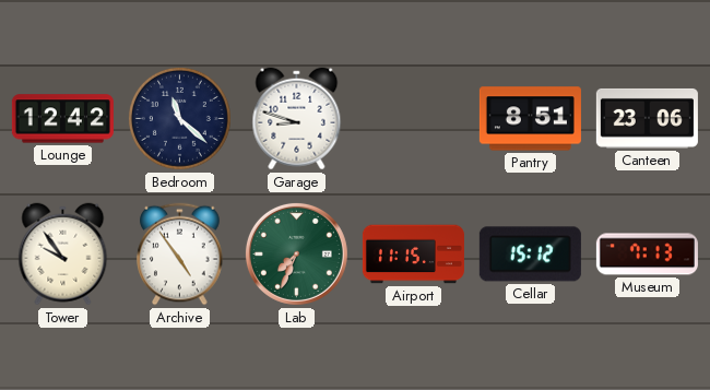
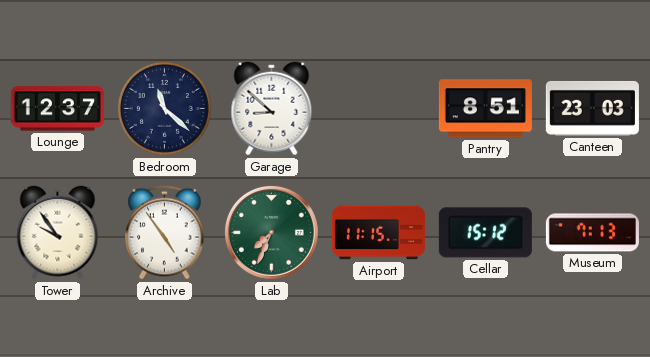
Lounge: 12:42 -> 12:37
Garage: 8:48 -> 8:52
Canteen: 23:06 -> 23:03
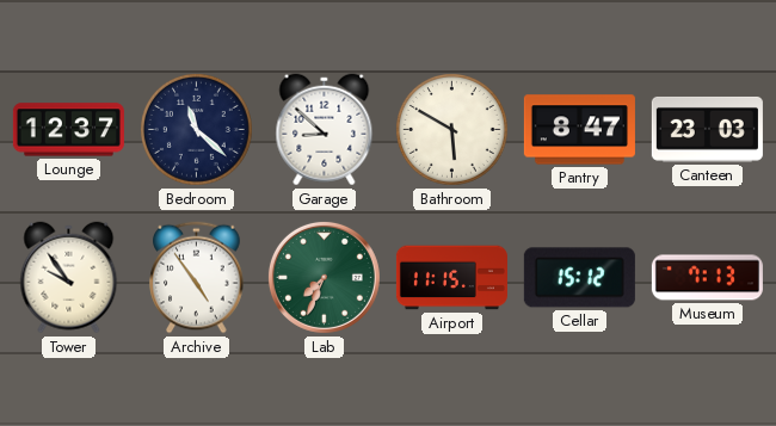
Bathroom: none -> 5:50
Pantry: 8:51 -> 8:47
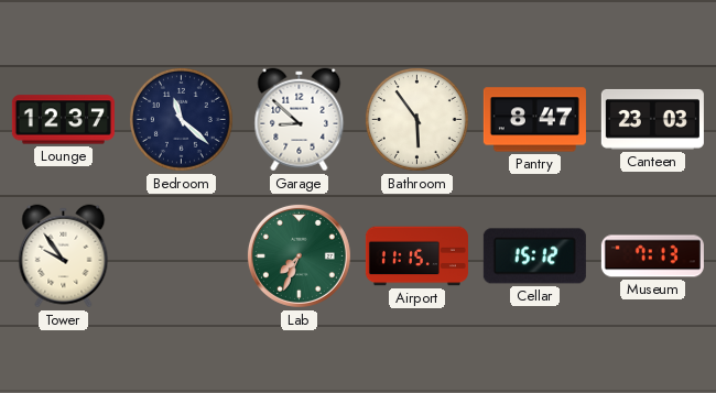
Bathroom: 5:50 -> 5:54
Archive: 4:54 -> none
